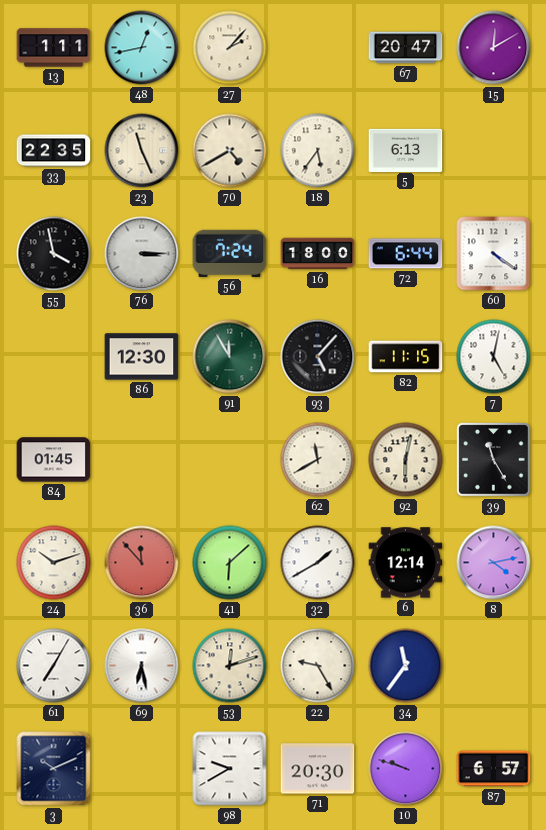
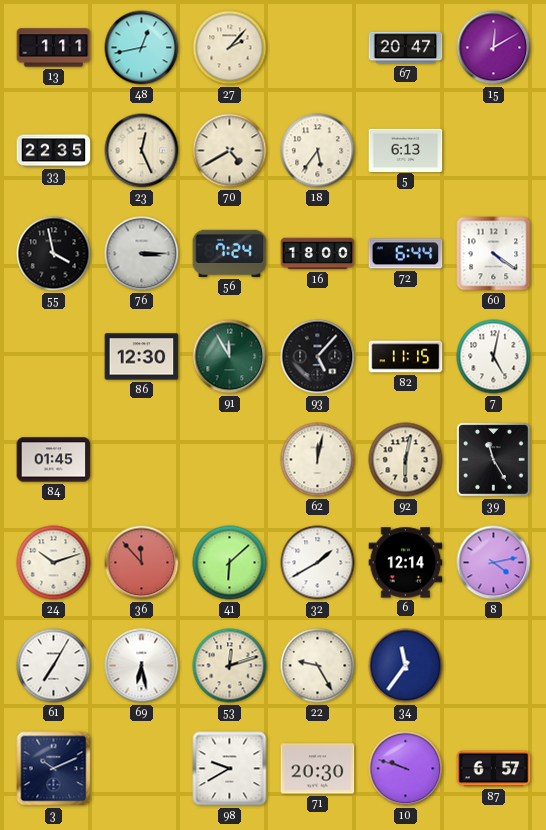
23: 11:26 -> 12:26
62: 11:40 -> 12:02
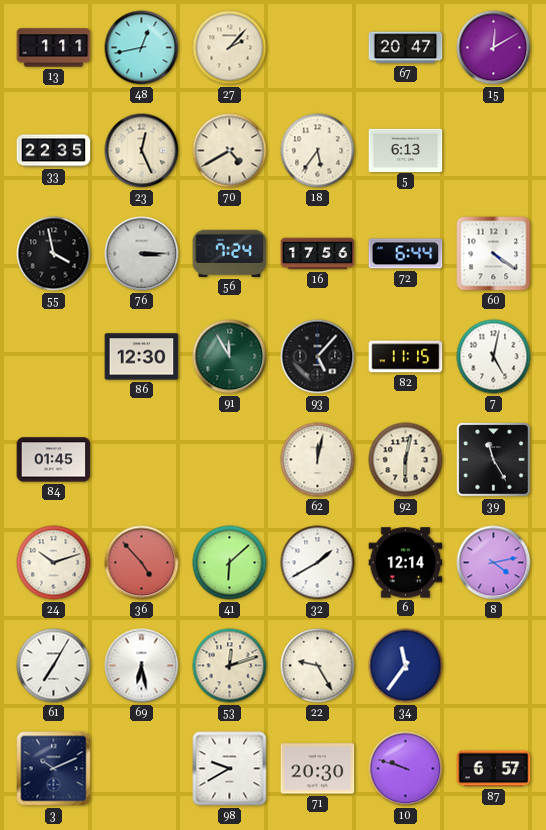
16: 18:00 -> 17:56
36: 11:53 -> 4:53
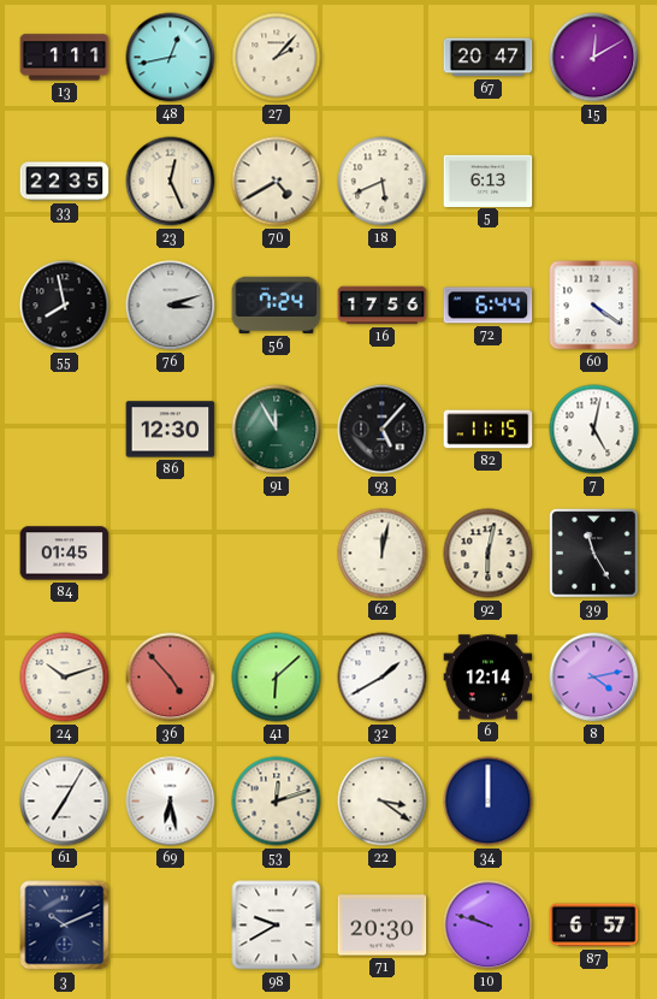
18: 5:36 -> 5:41
55: 3:58 -> 7:58
76: 3:15 -> 3:12
22: 9:25 -> 3:21
34: 11:36 -> 12:00
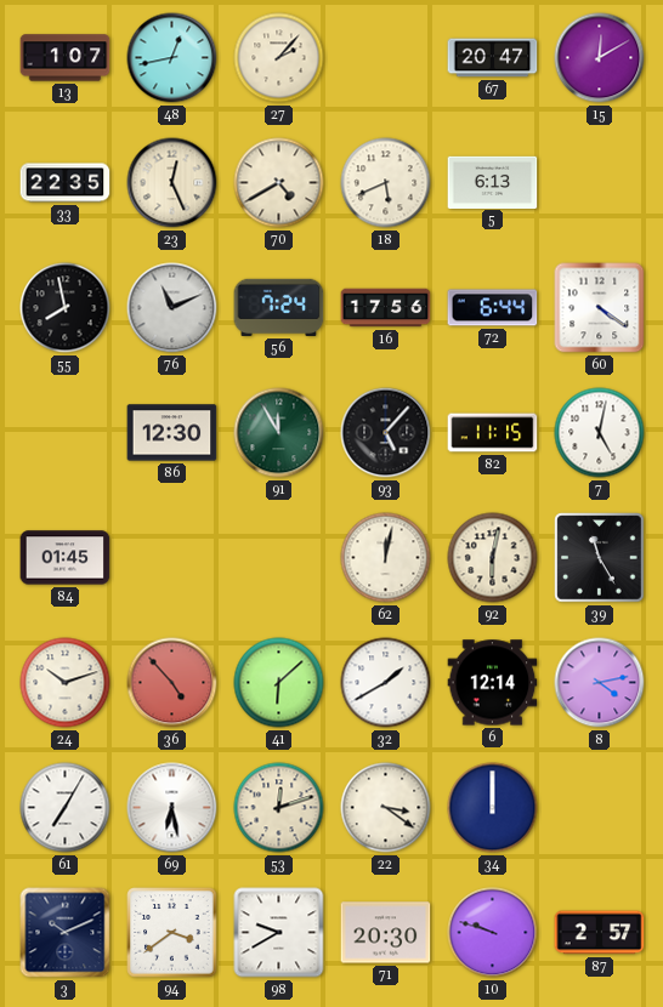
13: 1:11 -> 1:07
76: 3:12 -> 11:11
94: none -> 3:39
87: 6:57 -> 2:57
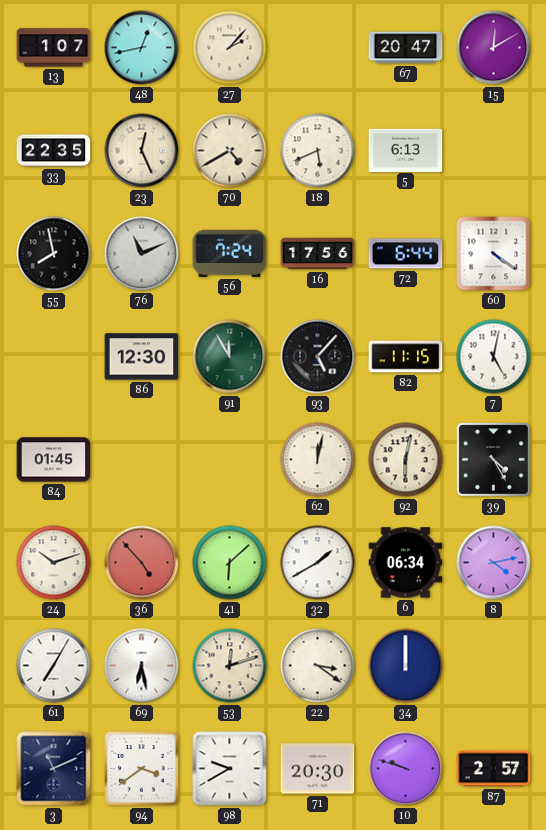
39: 11:25 -> 4:25
6: 12:14 -> 06:34
3: 10:11 -> 11:11
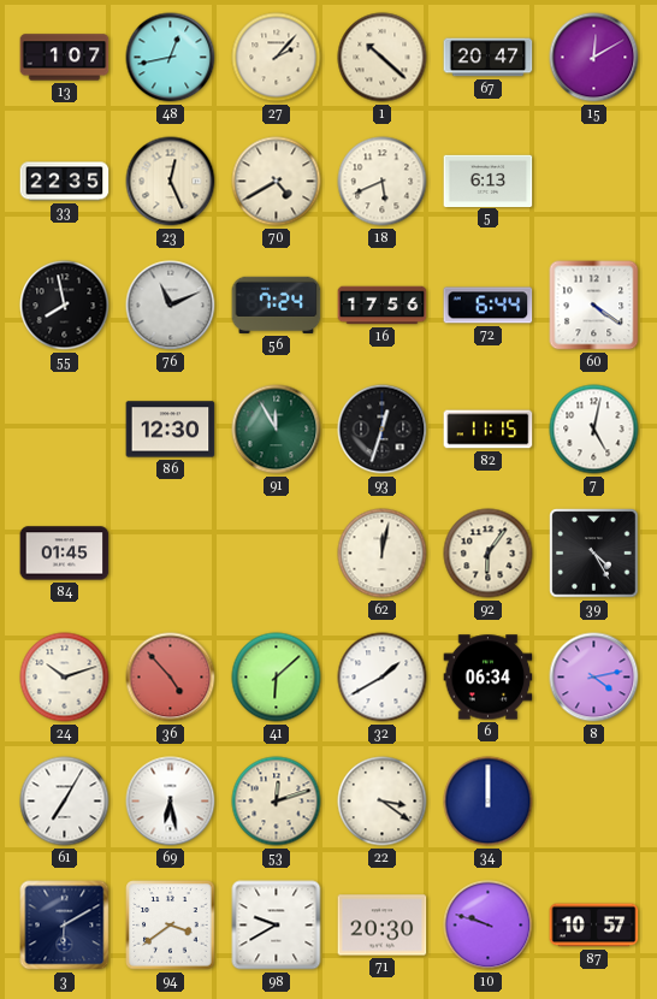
1: none -> 10:22
93: 5:07 -> 12:33
92: 6:02 -> 6:06
3: 11:11 -> 6:10
87: 2:57 -> 10:57
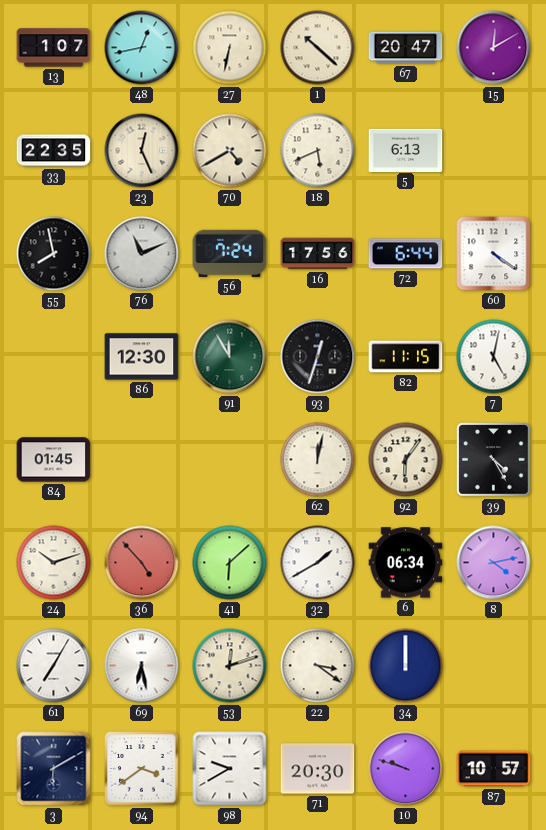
27: 2:07 -> 6:32
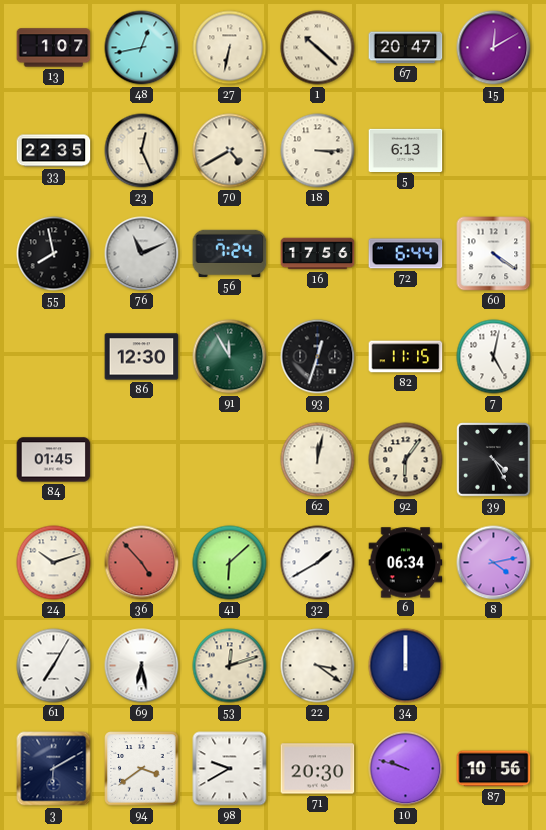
18: 5:41 -> 3:15
87: 10:57 -> 10:56
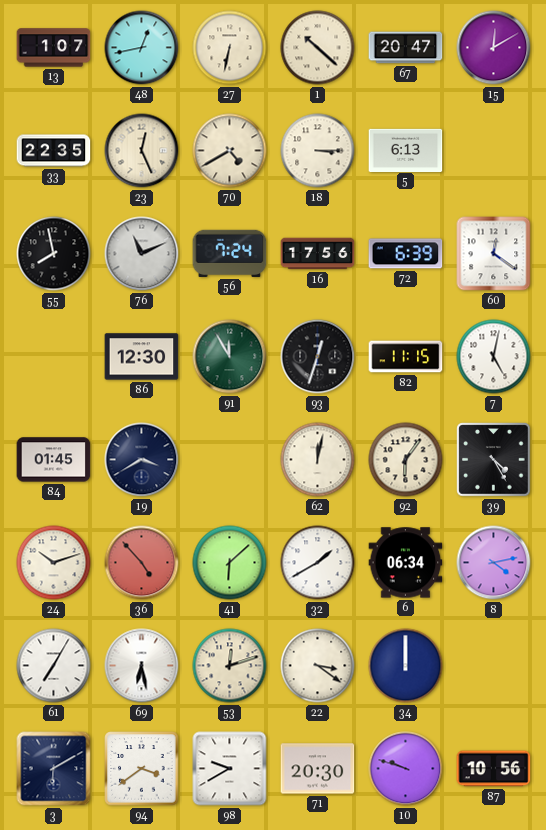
72: 6:44 -> 6:39
60: 4:21 -> 12:21
19: none -> 3:40
